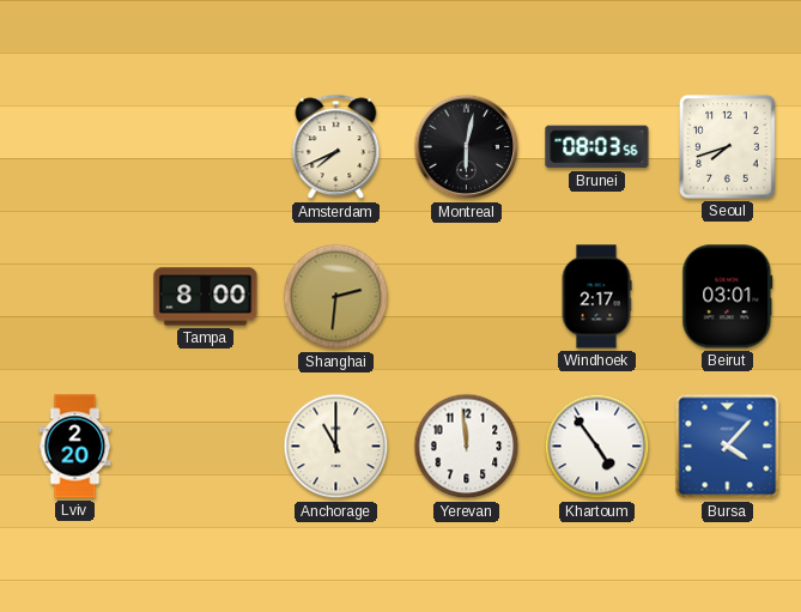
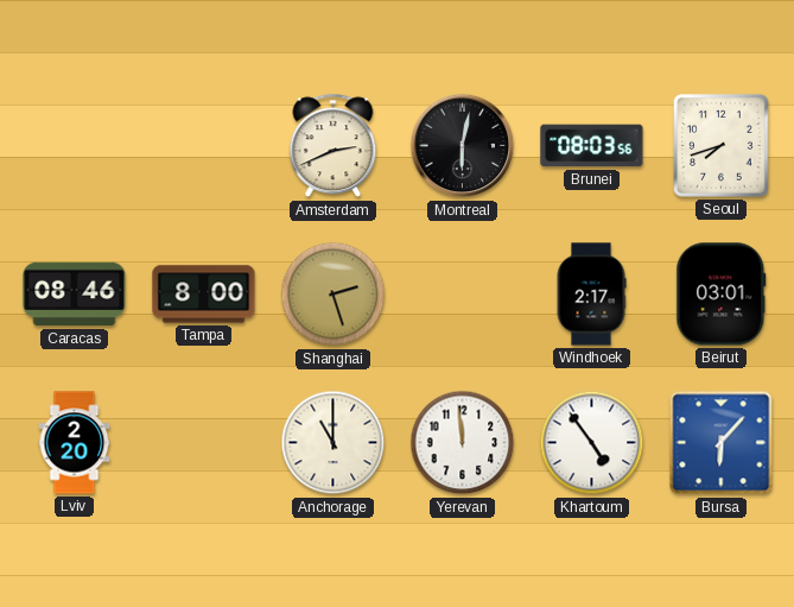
Amsterdam: 7:41 -> 2:41
Caracas: none -> 08:46
Shanghai: 2:31 -> 2:27
Bursa: 4:07 -> 6:07
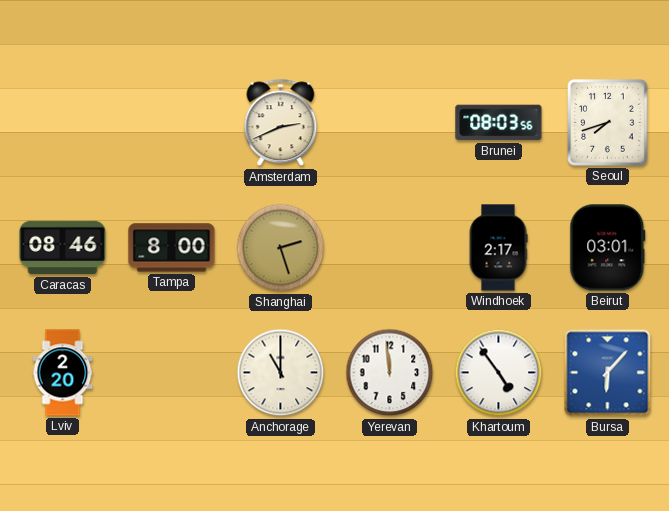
Montreal: 6:02 -> none
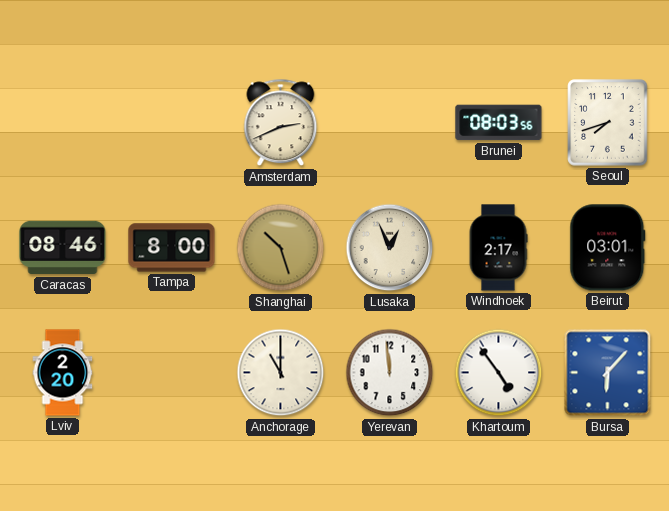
Shanghai: 2:27 -> 10:27
Lusaka: none -> 12:56
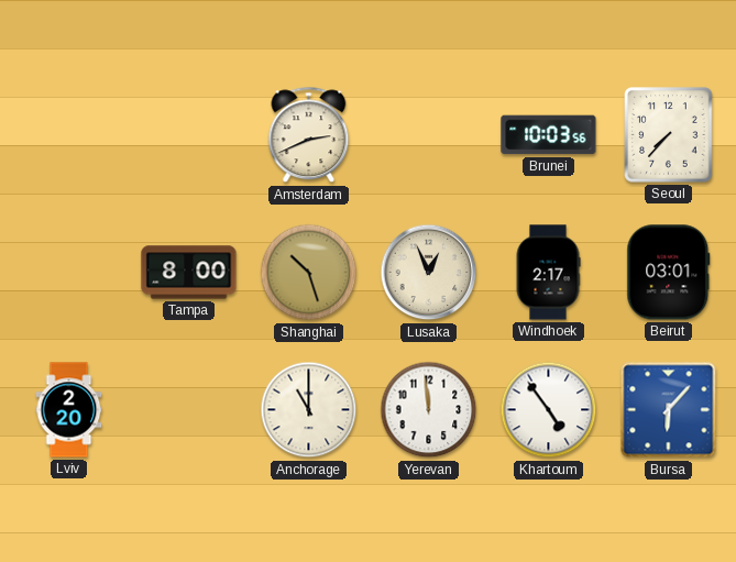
Brunei: 08:03 -> 10:03
Seoul: 7:42 -> 7:37
Caracas: 08:46 -> none
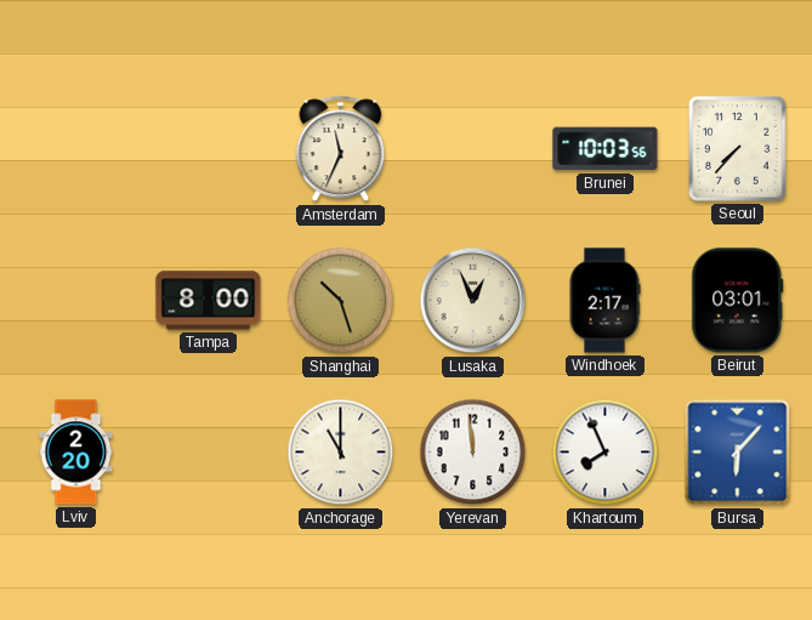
Amsterdam: 2:41 -> 11:34
Khartoum: 4:54 -> 7:56
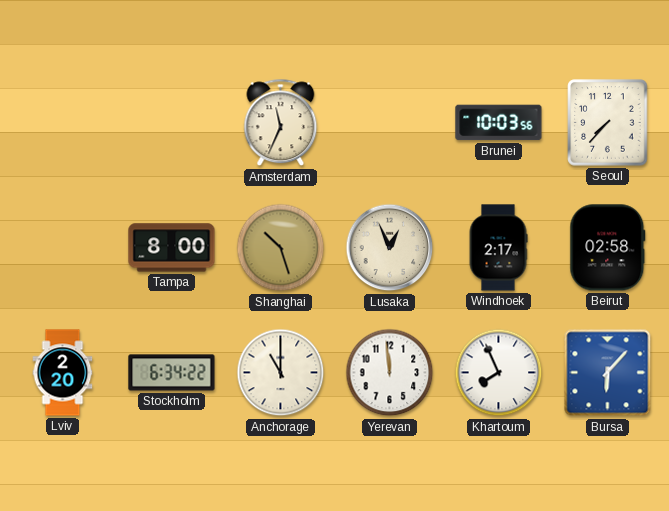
Beirut: 03:01 -> 02:58
Stockholm: none -> 6:34
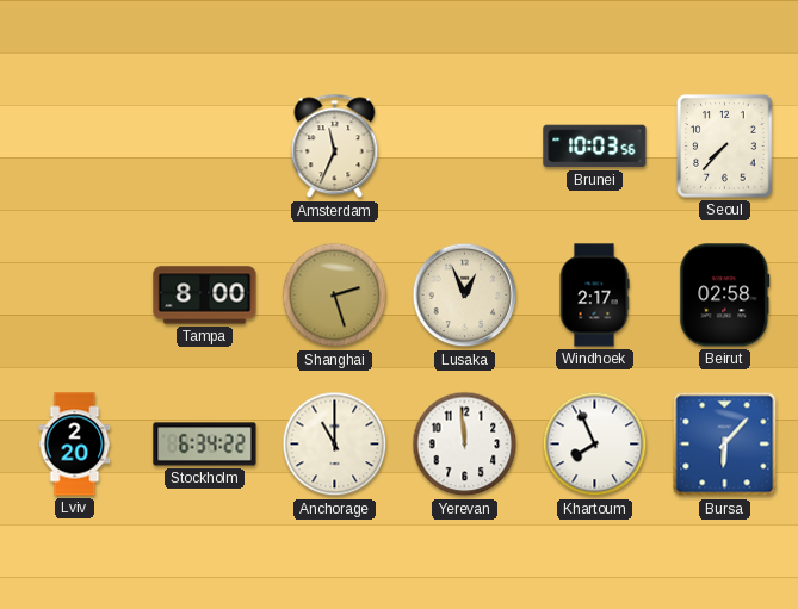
Shanghai: 10:27 -> 2:27
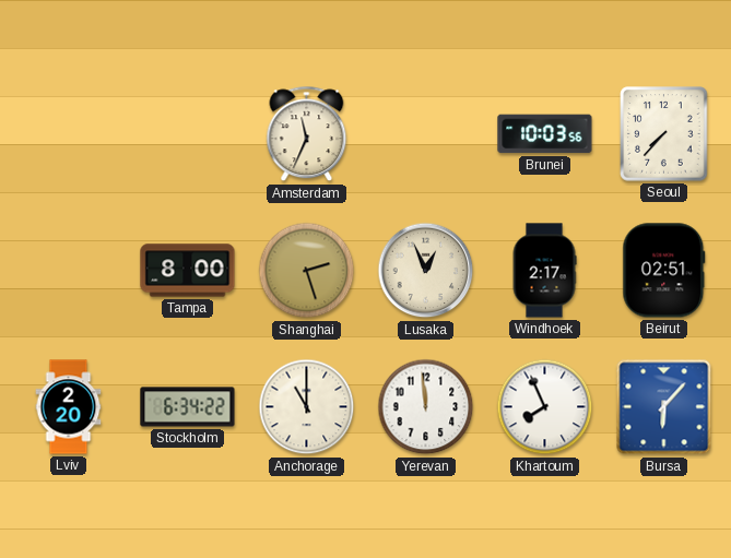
Beirut: 02:58 -> 02:51
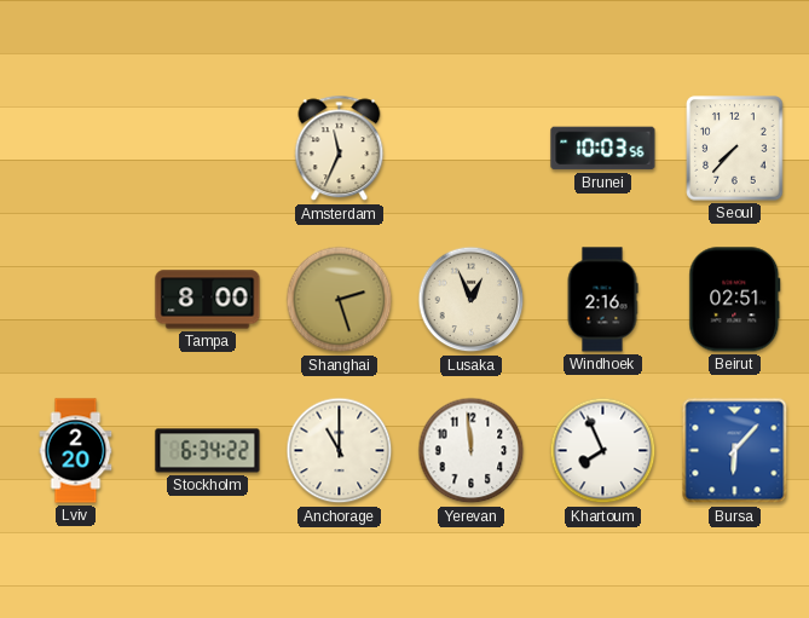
Windhoek: 2:17 -> 2:16
